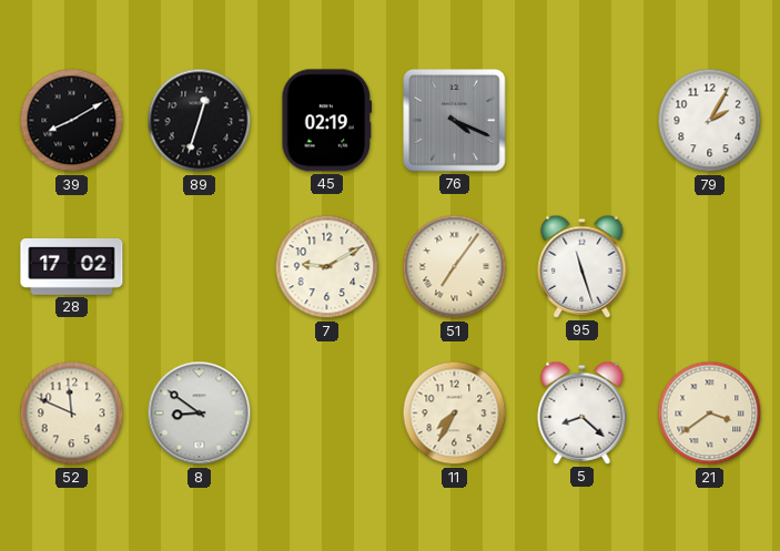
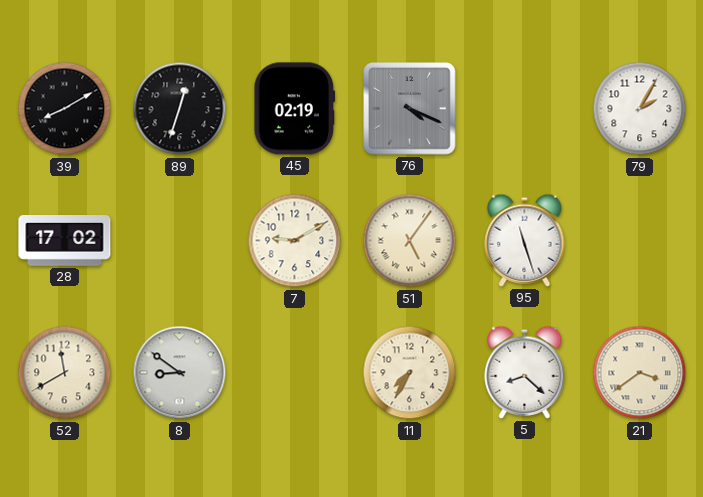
51: 7:06 -> 5:06
52: 11:49 -> 11:40
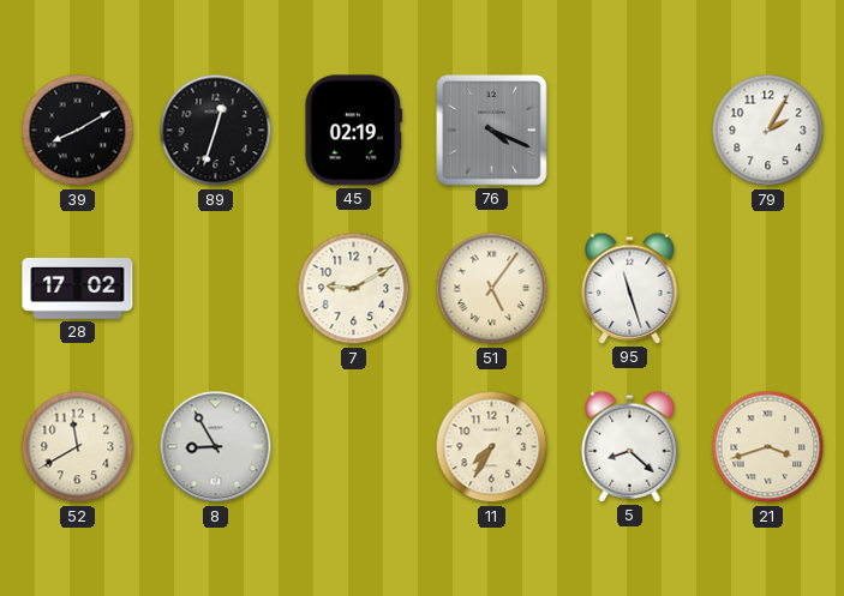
8: 8:51 -> 8:55
21: 3:39 -> 3:42
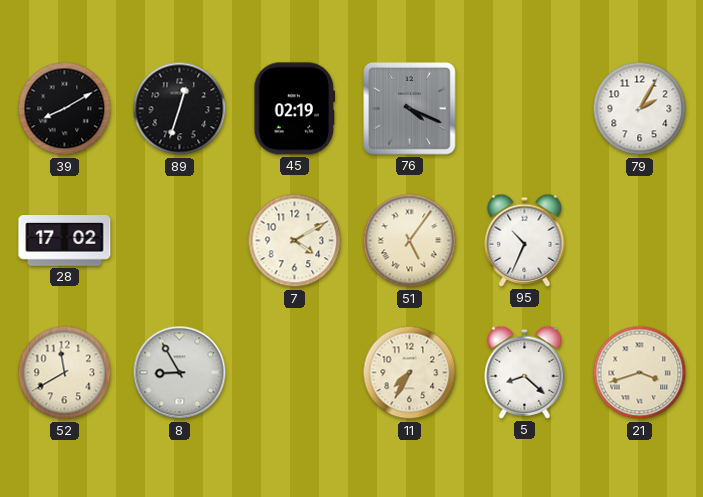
7: 9:10 -> 4:10
95: 11:27 -> 10:34
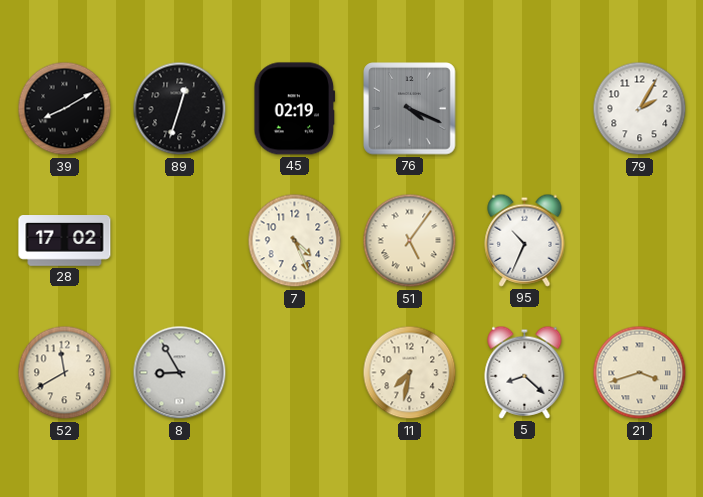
7: 4:10 -> 4:26
11: 7:35 -> 7:32
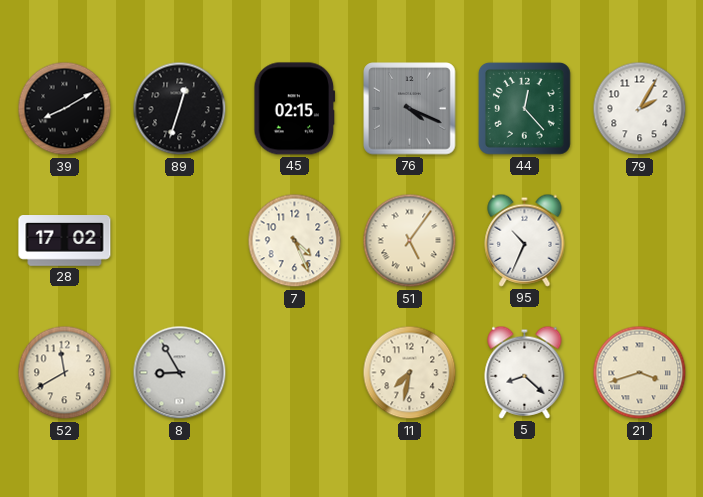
45: 02:19 -> 02:15
44: none -> 12:23
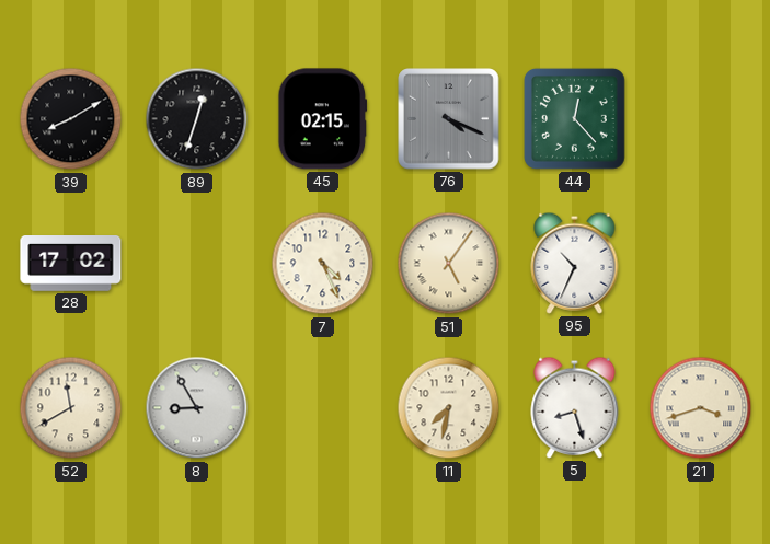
79: 2:05 -> none
5: 8:22 -> 8:27
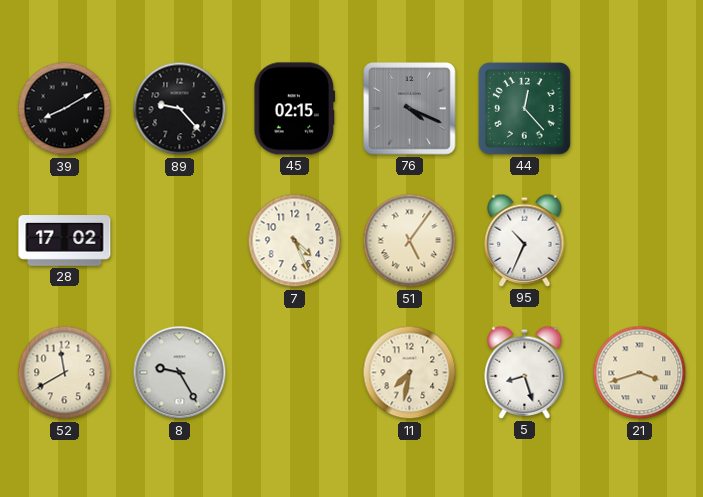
89: 12:33 -> 9:23
8: 8:55 -> 9:25
